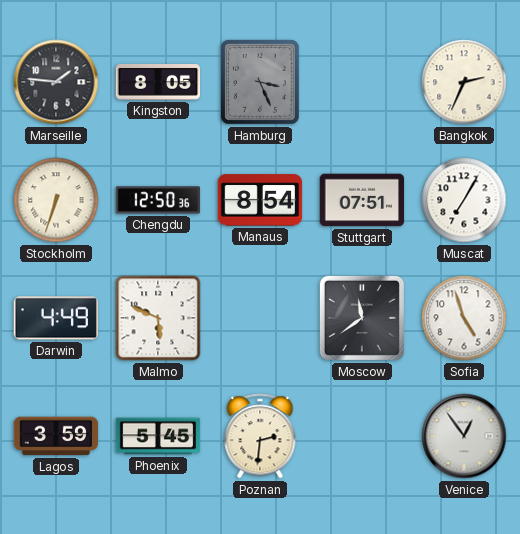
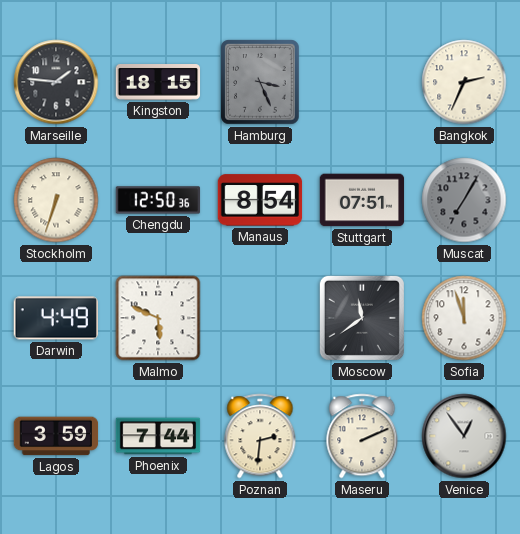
Kingston: 8:05 -> 18:15
Muscat dial: white -> grey
Sofia: 4:57 -> 11:57
Phoenix: 5:45 -> 7:44
Maseru: none -> 2:11
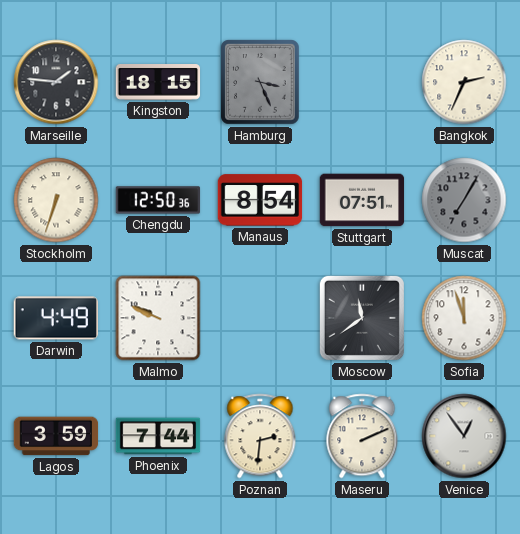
Malmo: 5:49 -> 9:49
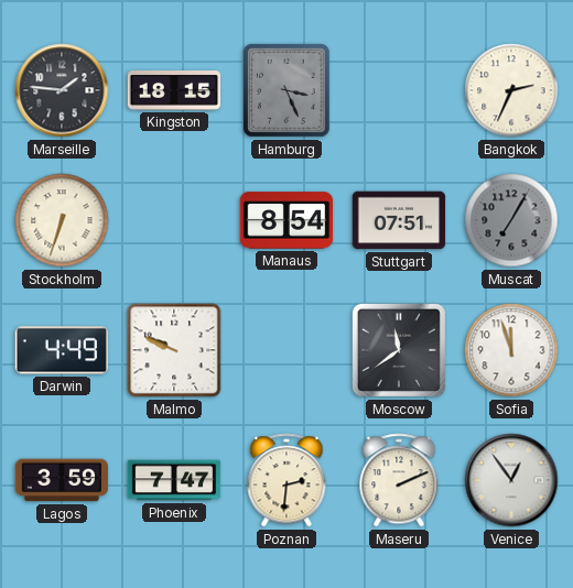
Chengdu: 12:50 -> none
Phoenix: 7:44 -> 7:47
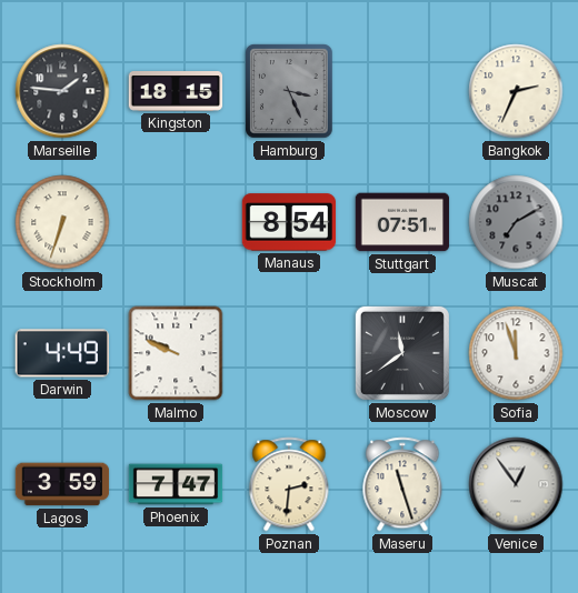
Muscat: 7:05 -> 7:10
Maseru: 2:11 -> 11:27
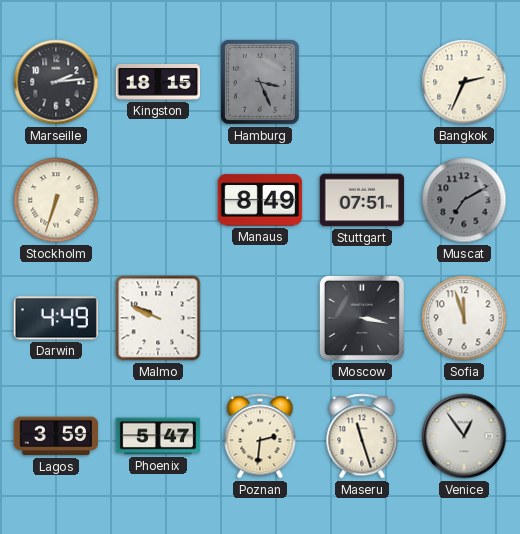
Marseille: 1:46 -> 2:14
Manaus: 8:54 -> 8:49
Moscow: 11:39 -> 3:17
Phoenix: 7:47 -> 5:47
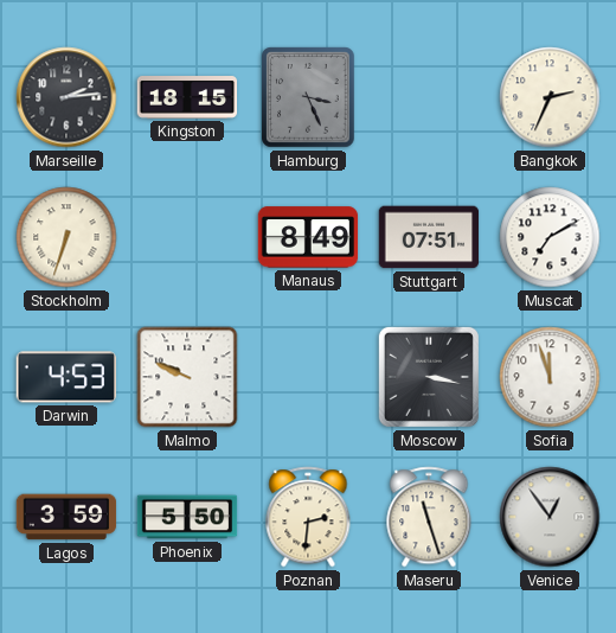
Muscat dial: grey -> white
Darwin: 4:49 -> 4:53
Phoenix: 5:47 -> 5:50
